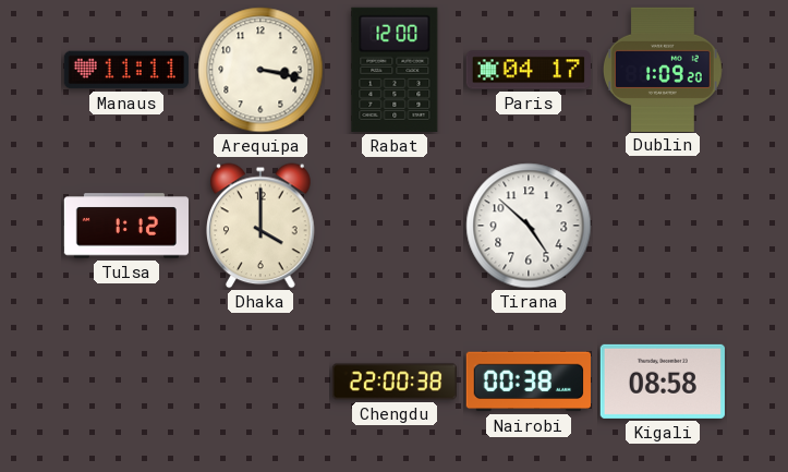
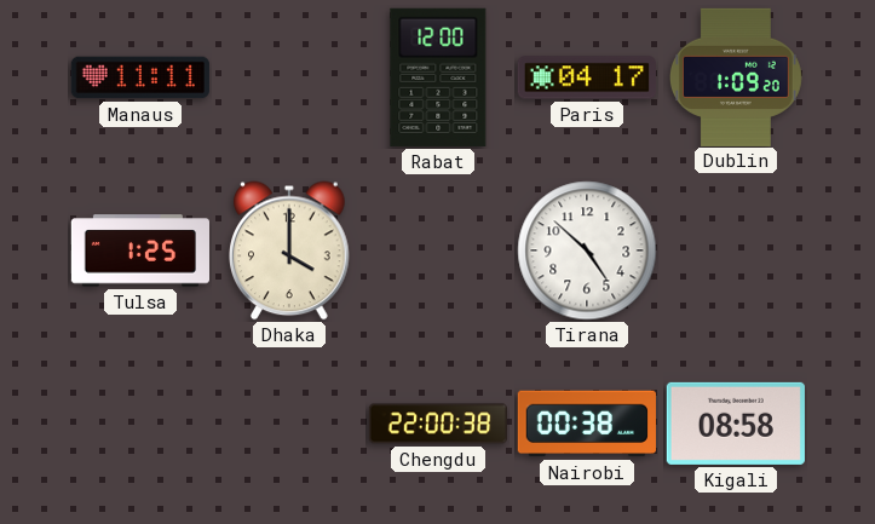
Arequipa: 3:17 -> none
Tulsa: 1:12 -> 1:25
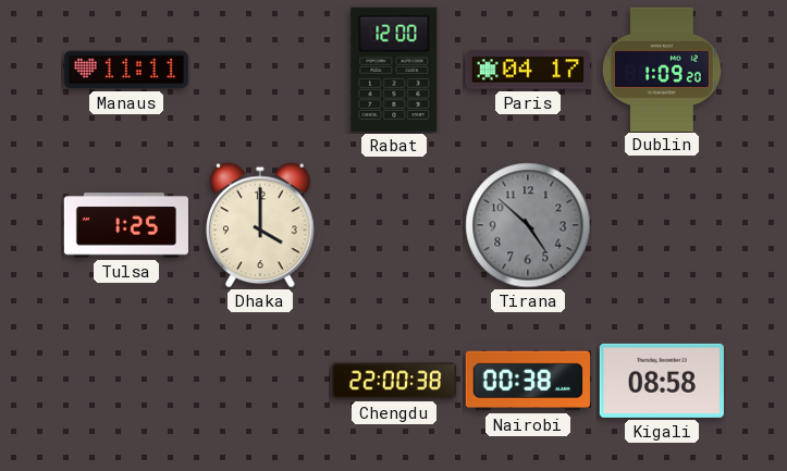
Tirana dial: white -> grey
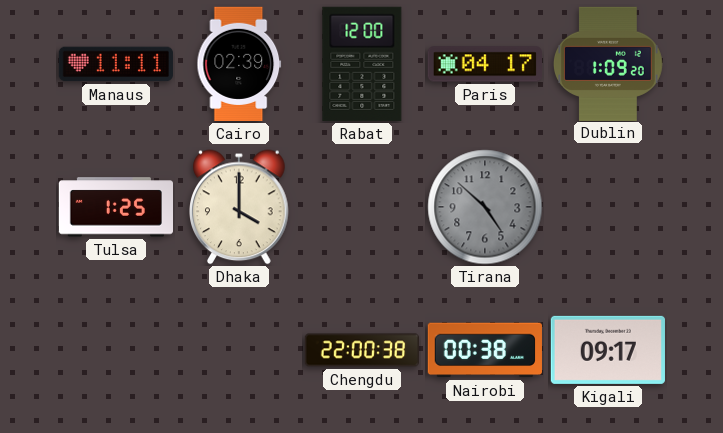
Cairo: none -> 02:39
Kigali: 08:58 -> 09:17
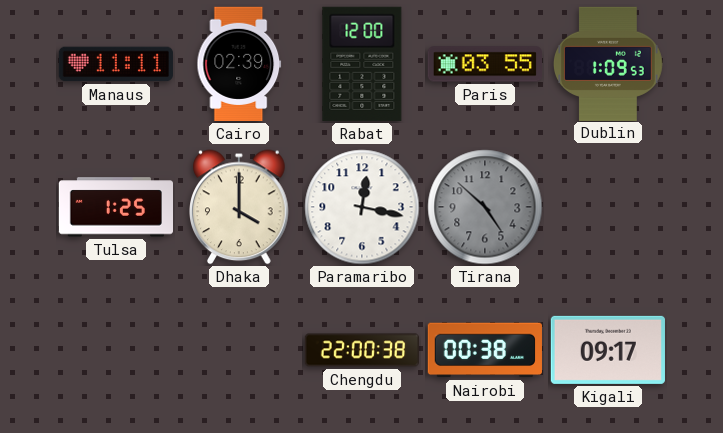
Paris: 04:17 -> 03:55
Dublin: 1:09:20 -> 1:09:53
Paramaribo: none -> 12:17
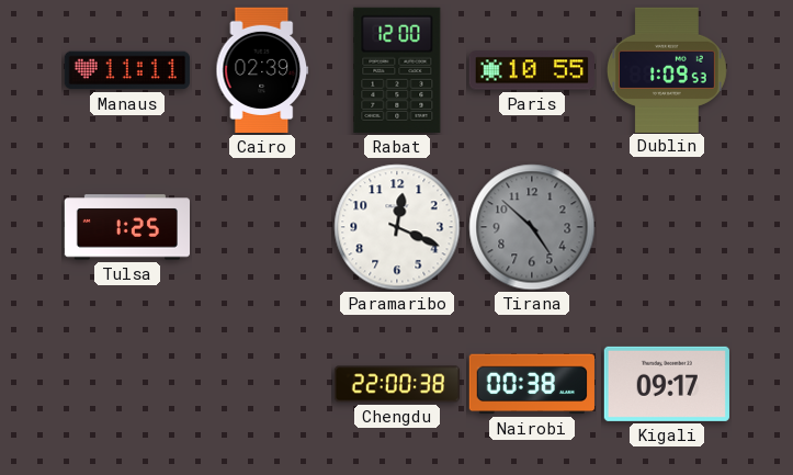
Paris: 03:55 -> 10:55
Dhaka: 4:00 -> none
Paramaribo: 12:17 -> 12:19
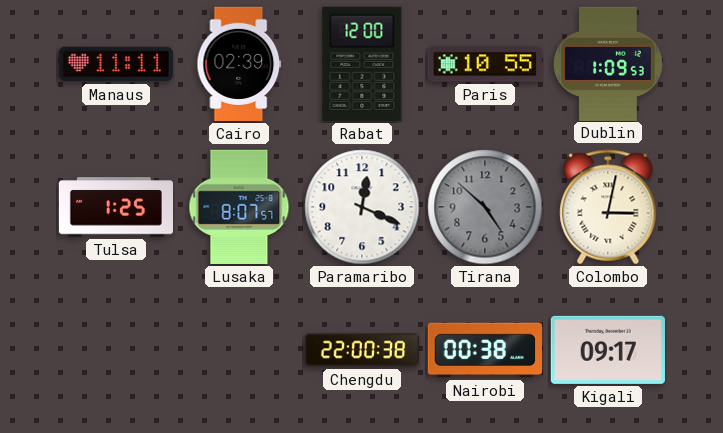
Lusaka: none -> 8:07
Colombo: none -> 3:02
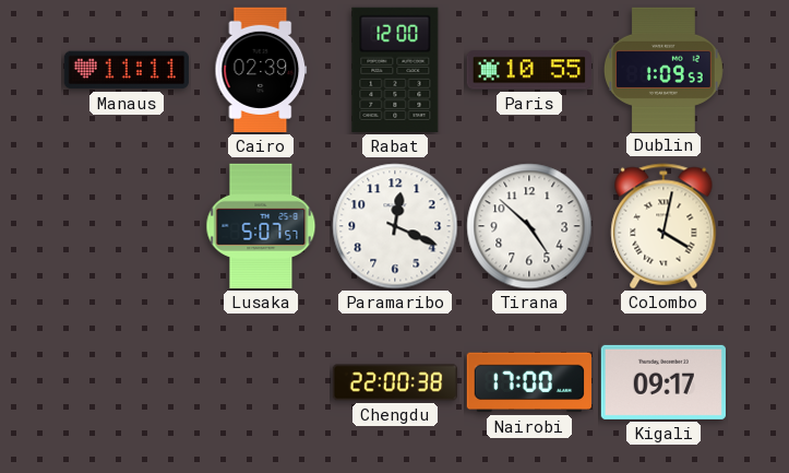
Tulsa: 1:25 -> none
Lusaka: 8:07 -> 5:07
Tirana dial: grey -> white
Colombo: 3:02 -> 4:02
Nairobi: 00:38 -> 17:00
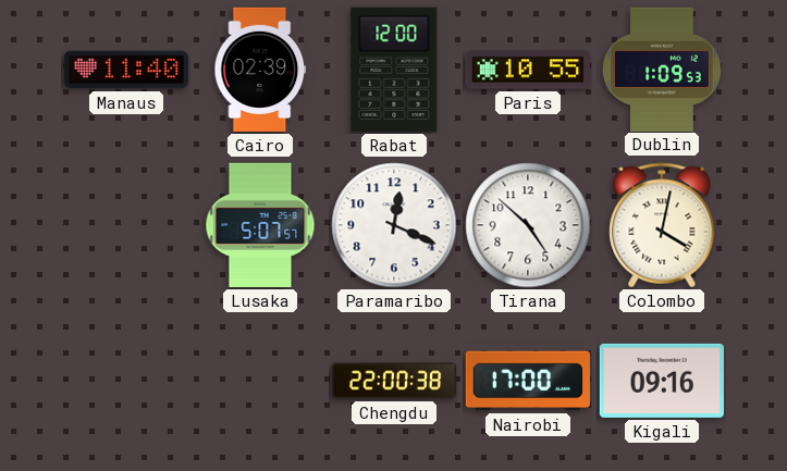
Manaus: 11:11 -> 11:40
Kigali: 09:17 -> 09:16
